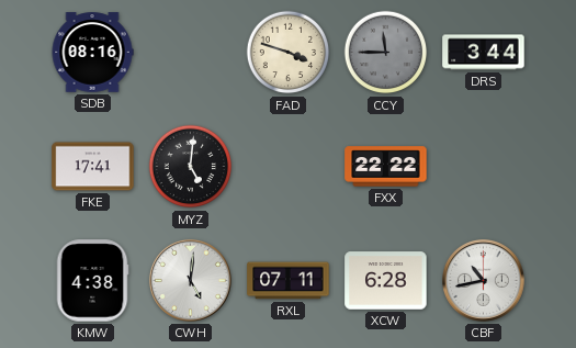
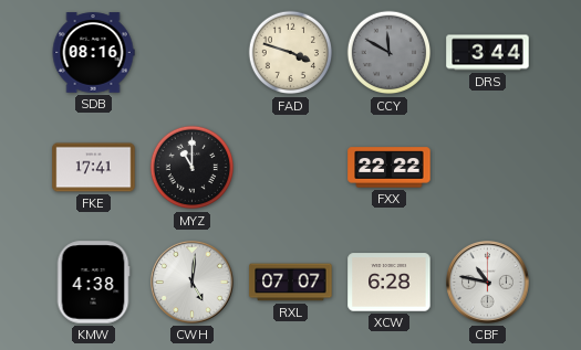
CCY: 11:45 -> 11:50
MYZ: 5:01 -> 11:00
RXL: 07:11 -> 07:07
CBF: 10:43 -> 10:47
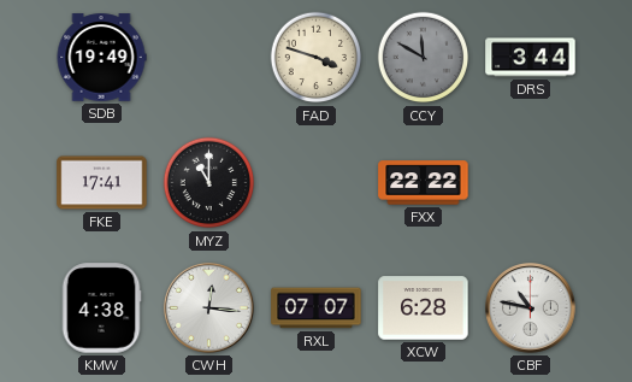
SDB: 08:16 -> 19:49
CWH: 5:01 -> 12:16
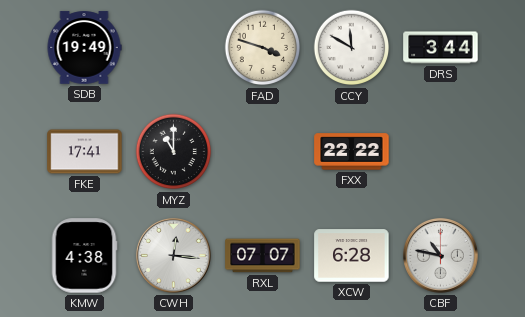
CCY dial: grey -> white
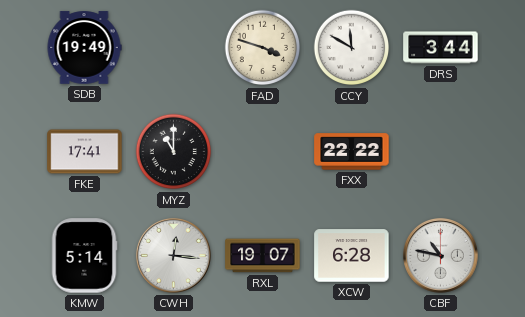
KMW: 4:38 -> 5:14
RXL: 07:07 -> 19:07
